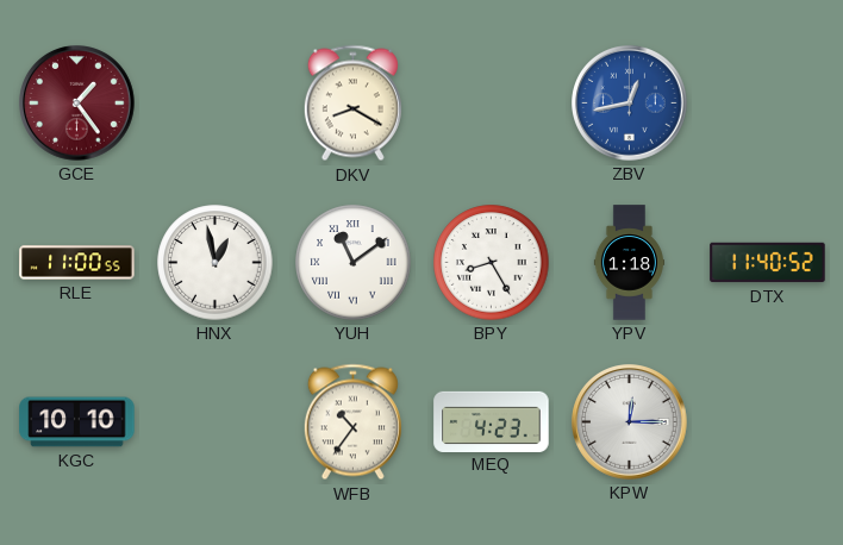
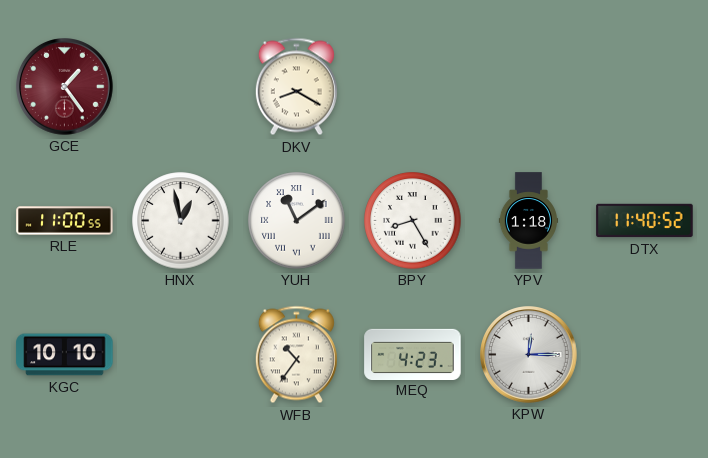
ZBV: 12:43 -> none
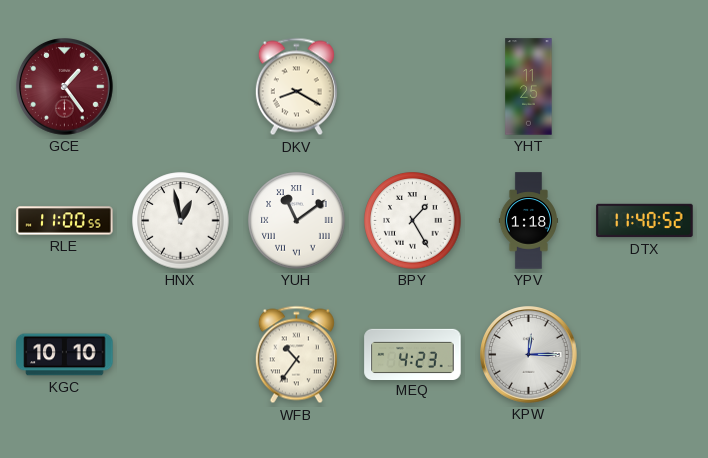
YHT: none -> 11:25
BPY: 8:25 -> 1:25
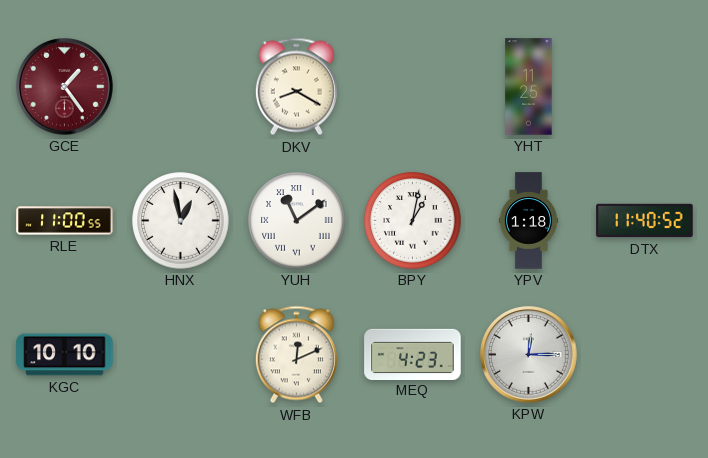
BPY: 1:25 -> 1:02
WFB: 10:36 -> 12:11
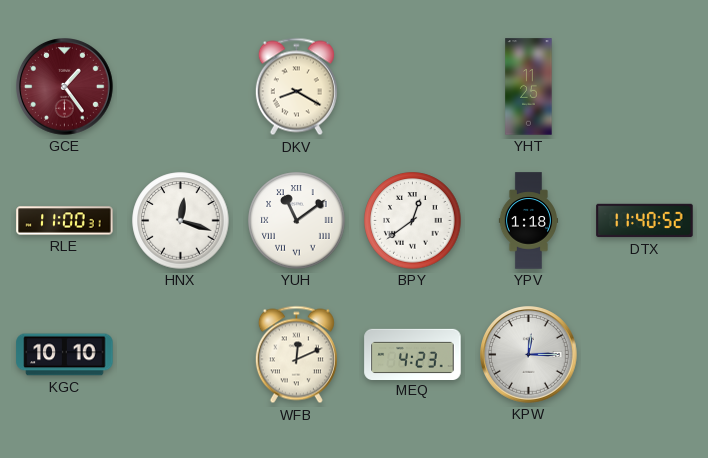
RLE: 11:00:55 -> 11:00:31
HNX: 12:58 -> 12:18
BPY: 1:02 -> 12:39
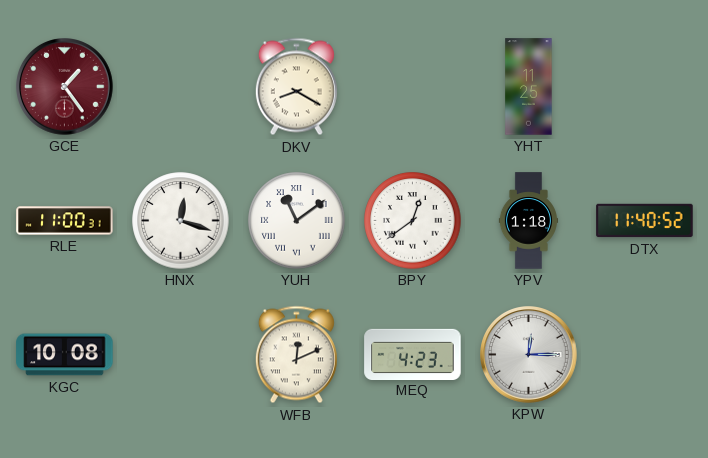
KGC: 10:10 -> 10:08
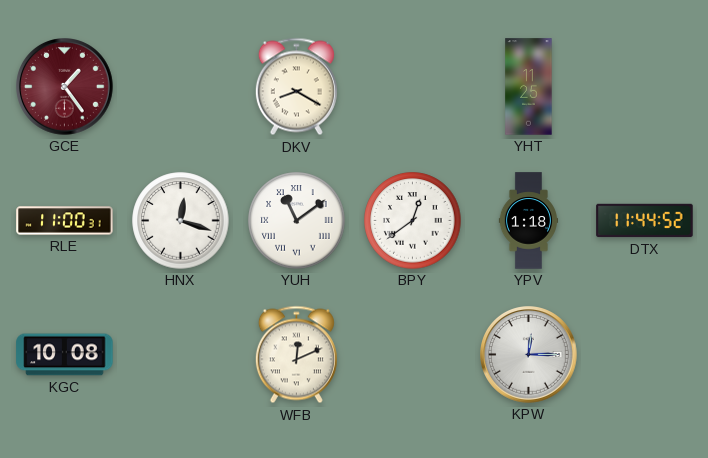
DTX: 11:40 -> 11:44
MEQ: 4:23 -> none
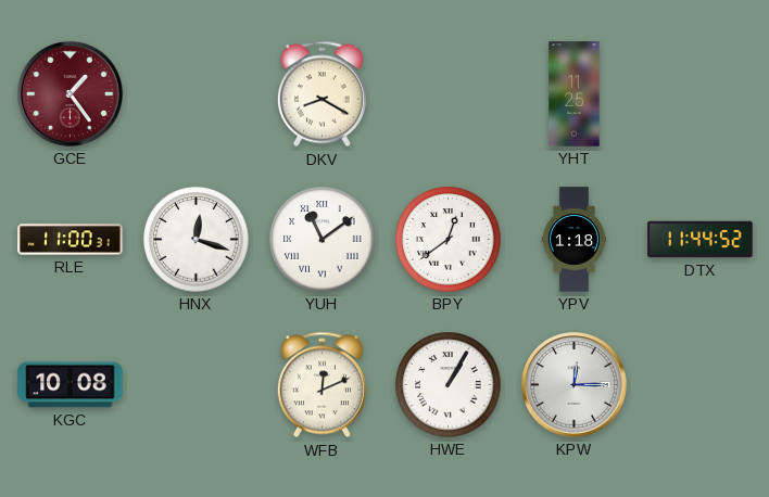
HWE: none -> 1:05
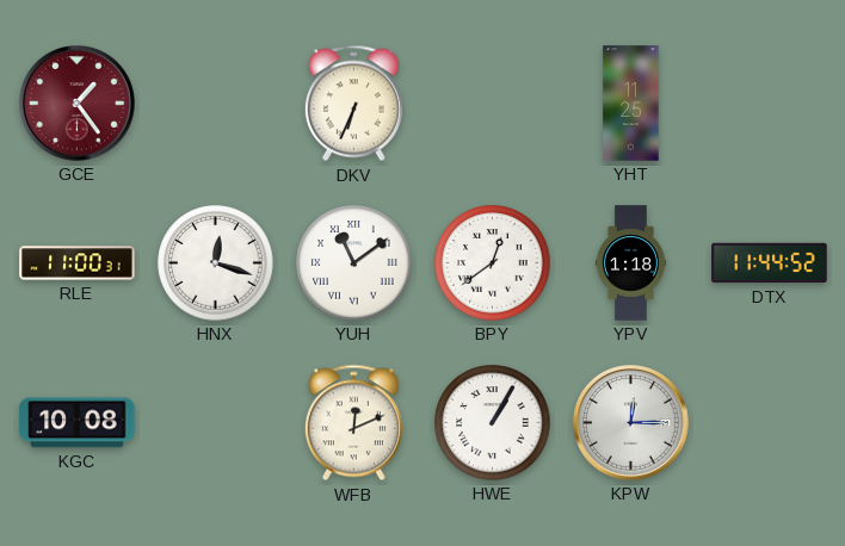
DKV: 8:20 -> 6:34
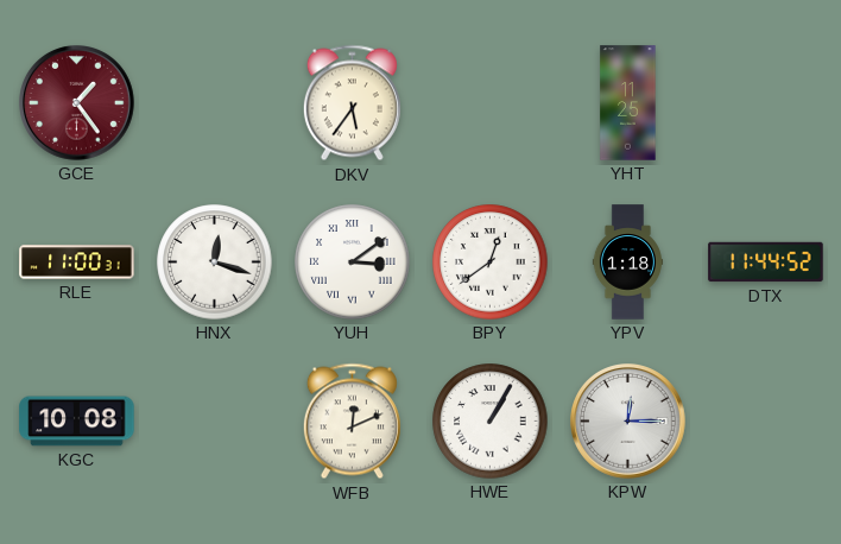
DKV: 6:34 -> 5:36
YUH: 11:09 -> 3:09
